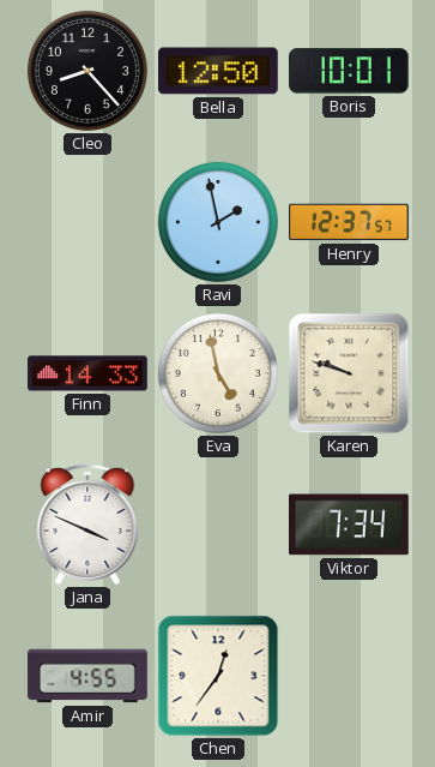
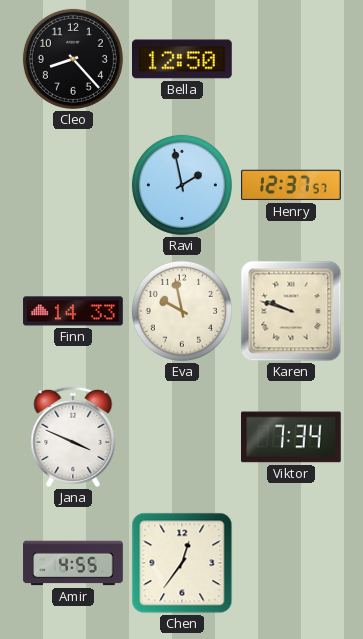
Boris: 10:01 -> none
Eva: 4:58 -> 9:58
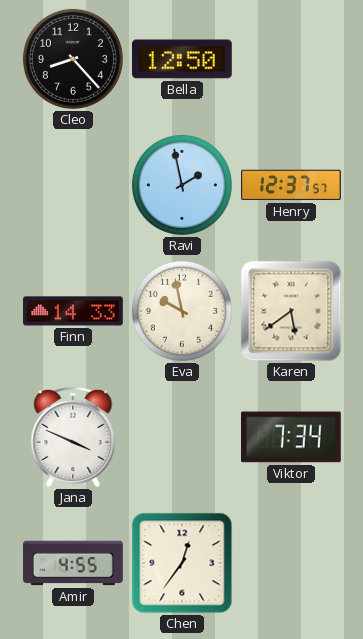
Karen: 9:48 -> 5:39
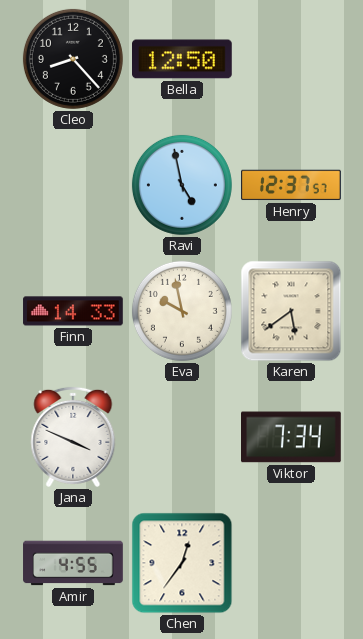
Ravi: 1:58 -> 4:58
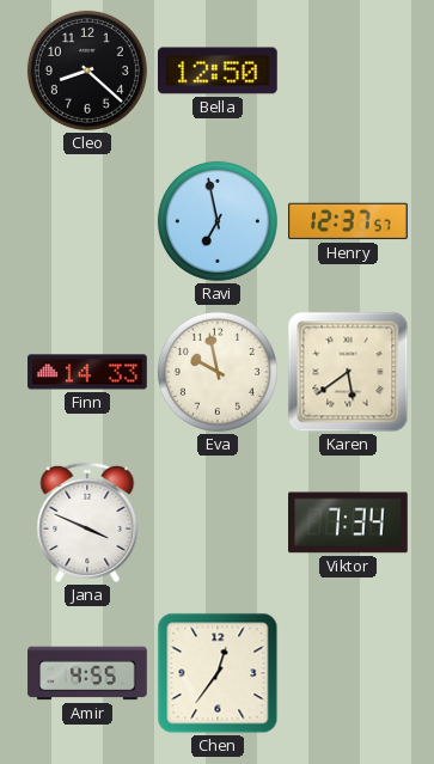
Cleo: 8:23 -> 8:22
Ravi: 4:58 -> 6:58
